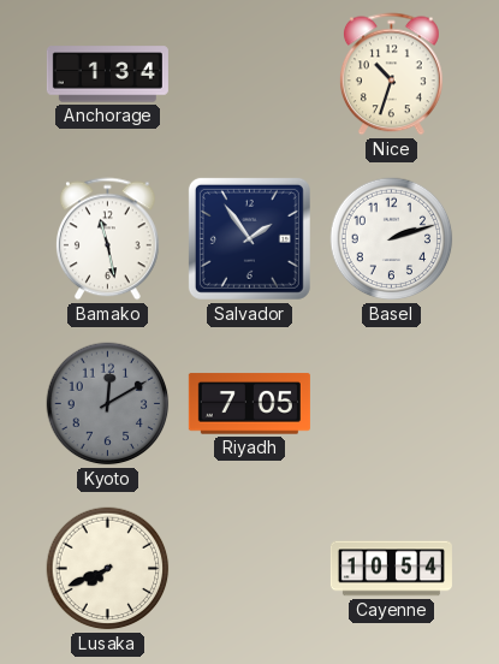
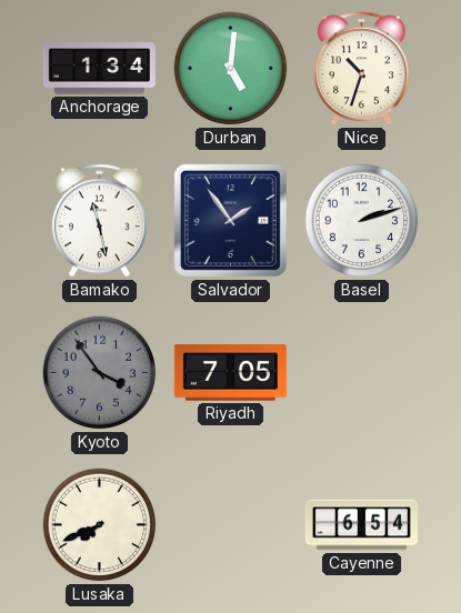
Durban: none -> 5:01
Kyoto: 12:10 -> 3:54
Cayenne: 10:54 -> 6:54
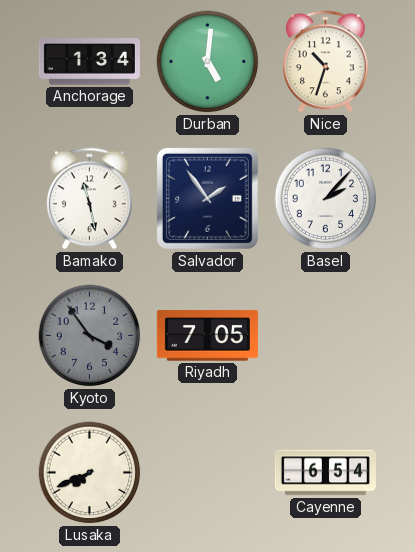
Basel: 2:12 -> 2:07
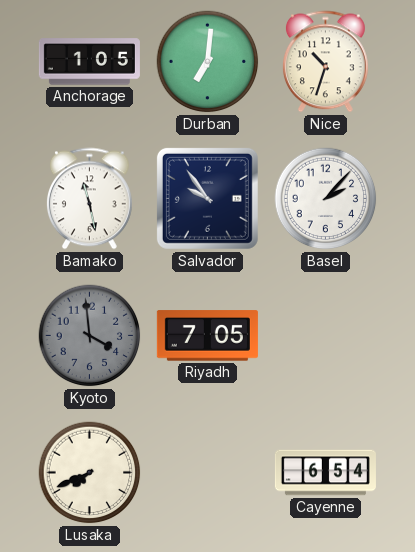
Anchorage: 1:34 -> 1:05
Durban: 5:01 -> 7:01
Salvador: 1:54 -> 9:54
Kyoto: 3:54 -> 3:59
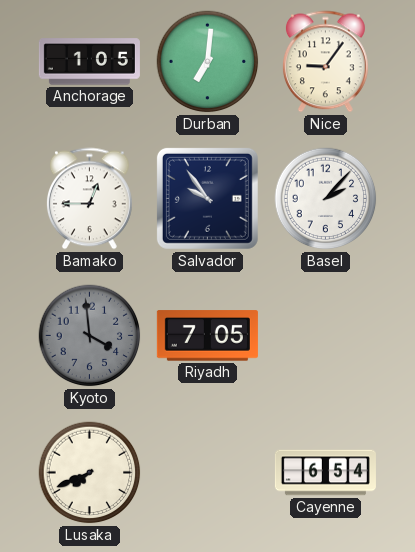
Nice: 10:33 -> 9:06
Bamako: 11:28 -> 12:45
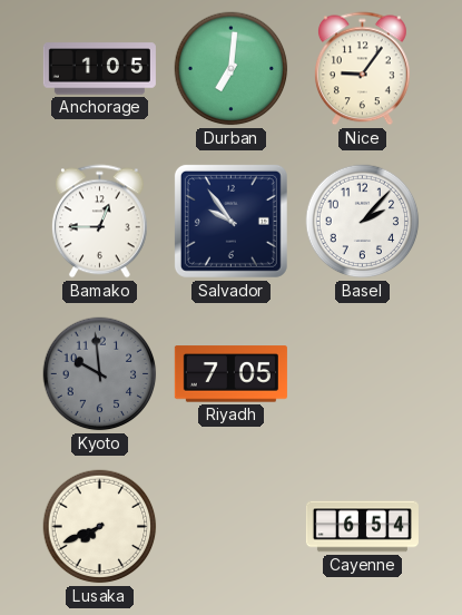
Kyoto: 3:59 -> 9:59
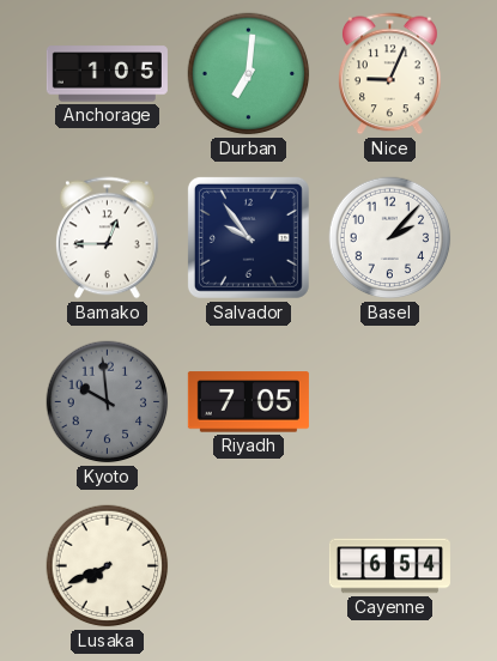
Nice: 9:06 -> 9:04
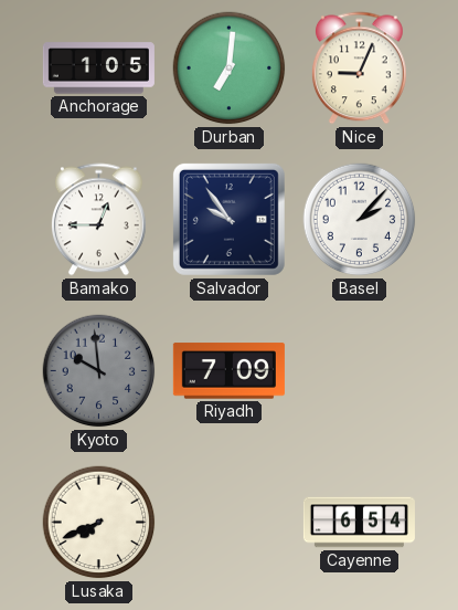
Riyadh: 7:05 -> 7:09
